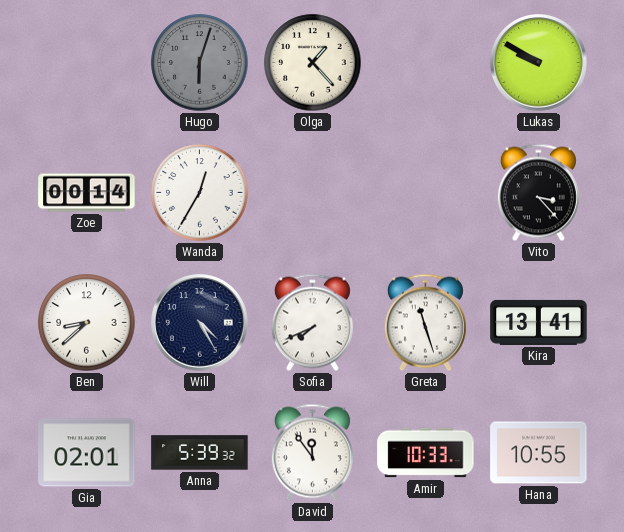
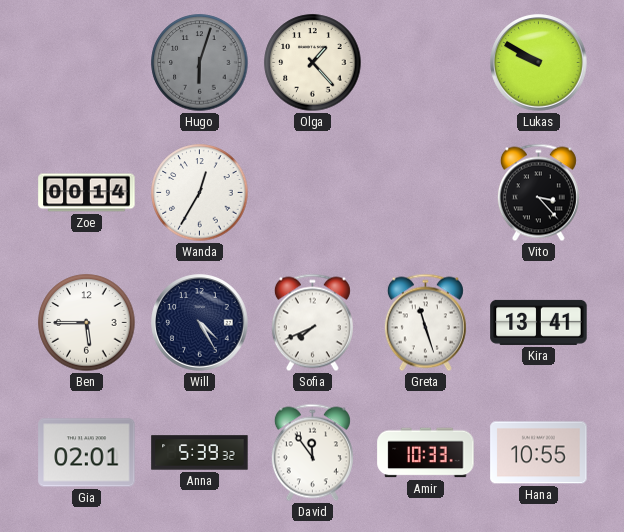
Ben: 8:38 -> 5:45
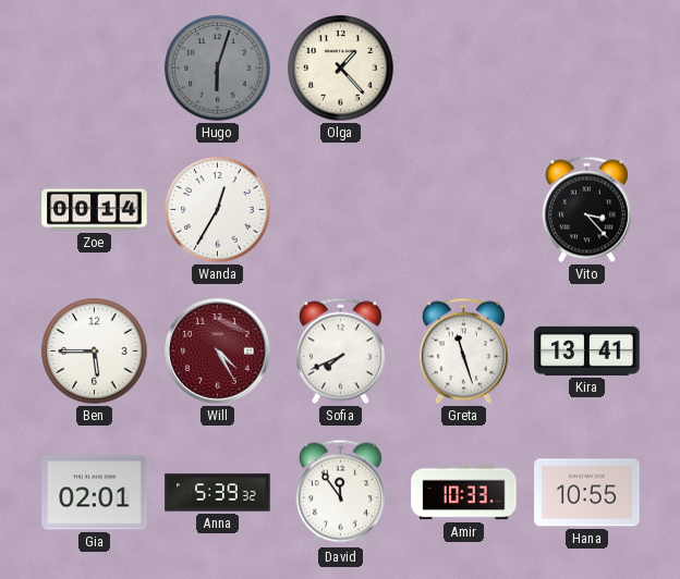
Lukas: 9:50 -> none
Will dial: navy -> burgundy
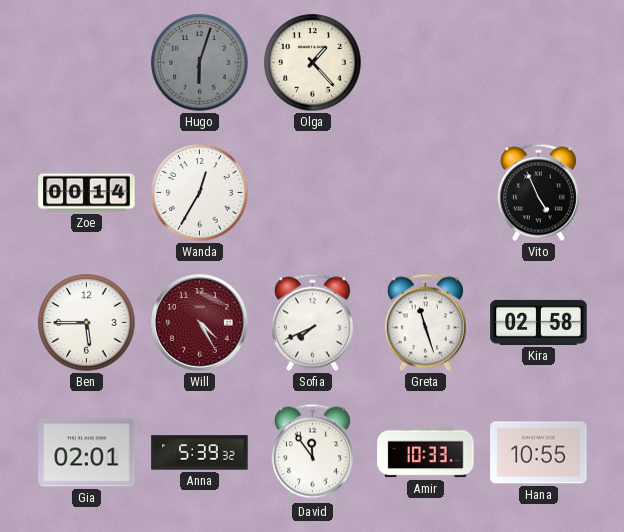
Vito: 3:23 -> 4:56
Kira: 13:41 -> 02:58
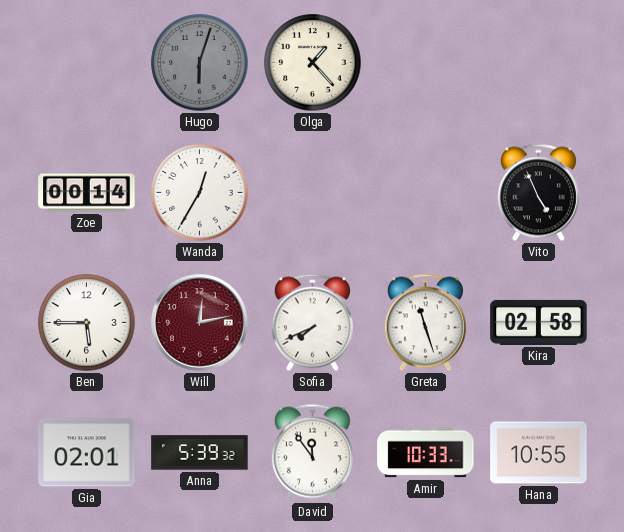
Will: 4:25 -> 12:13
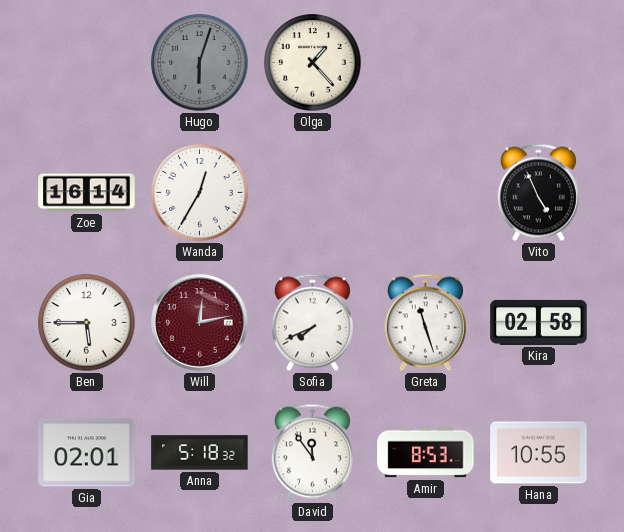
Zoe: 00:14 -> 16:14
Anna: 5:39 -> 5:18
Amir: 10:33 -> 8:53
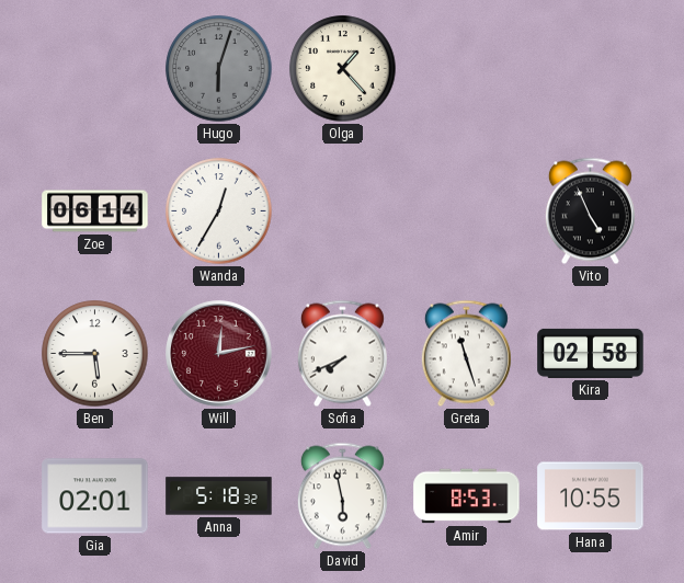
Zoe: 16:14 -> 06:14
David: 11:54 -> 5:58
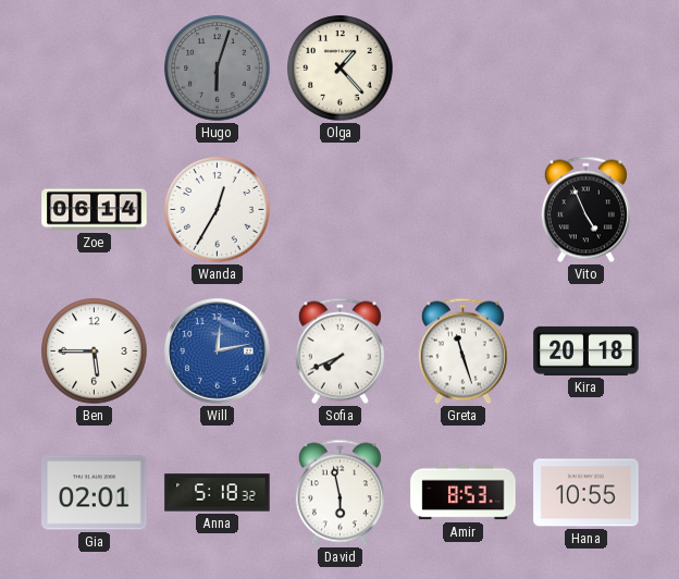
Will dial: burgundy -> blue
Kira: 02:58 -> 20:18
